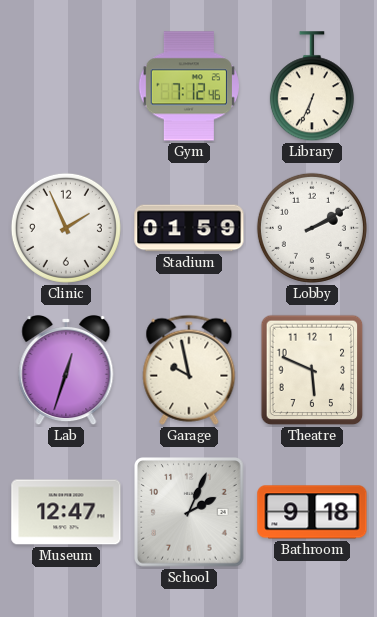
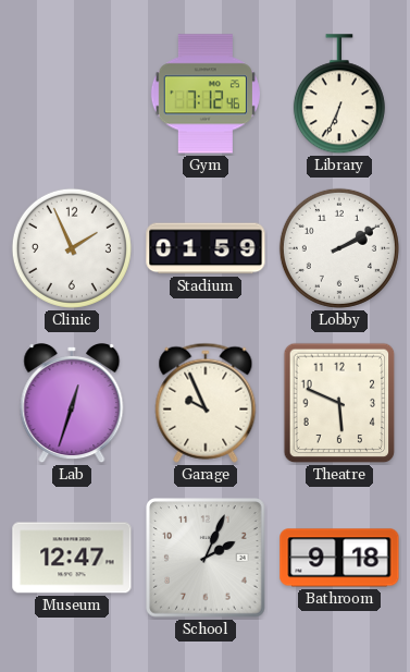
Garage: 9:58 -> 9:56
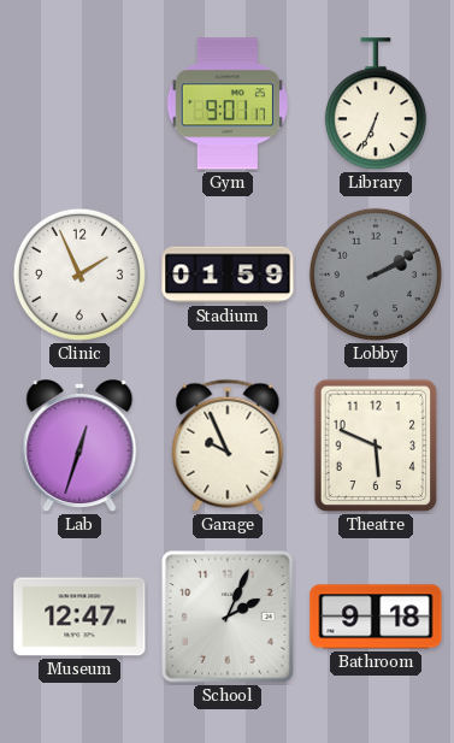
Gym: 7:12 -> 9:01
Lobby dial: white -> grey
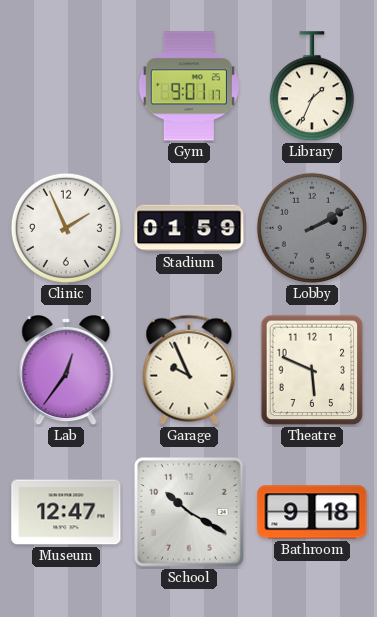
Library: 6:34 -> 1:34
Lab: 12:33 -> 12:36
School: 2:04 -> 10:20
